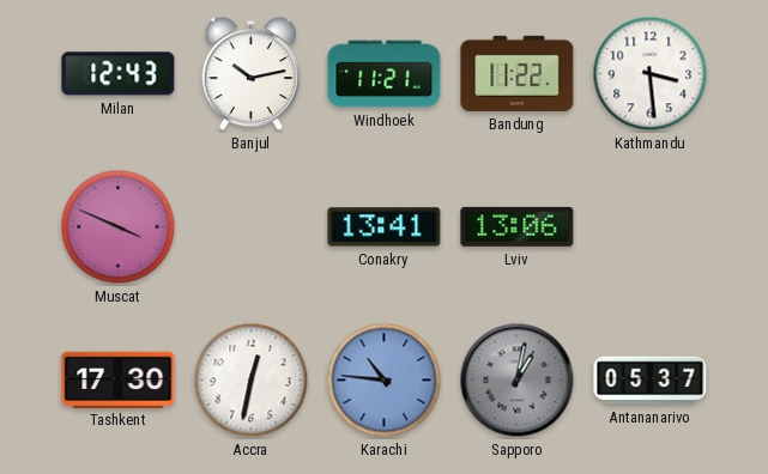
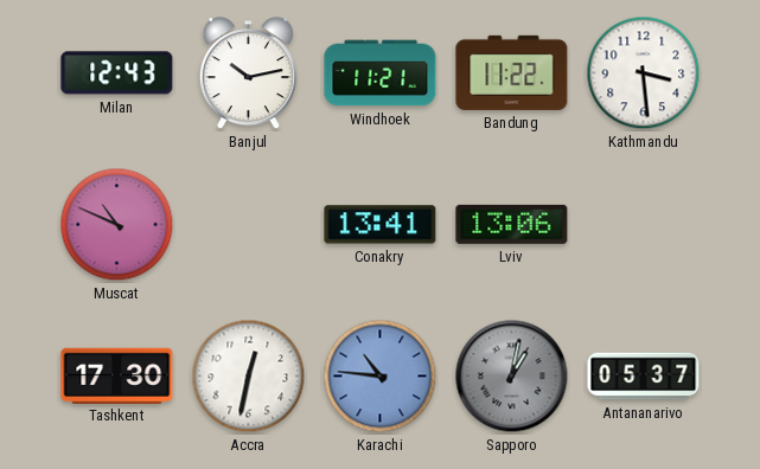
Muscat: 3:49 -> 10:49
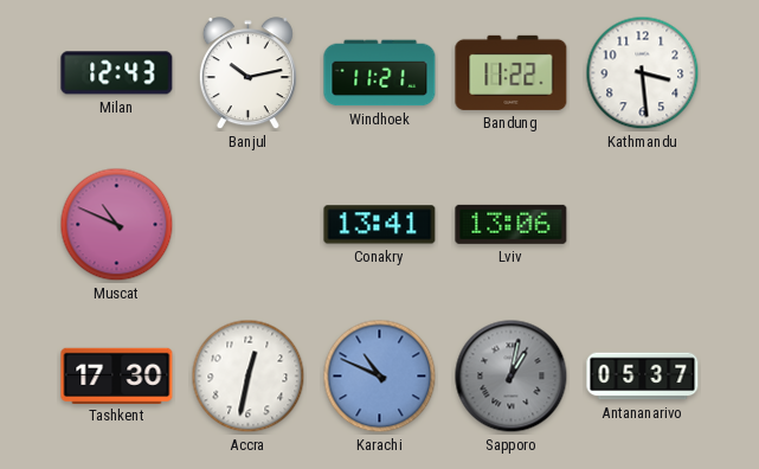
Karachi: 10:46 -> 10:49
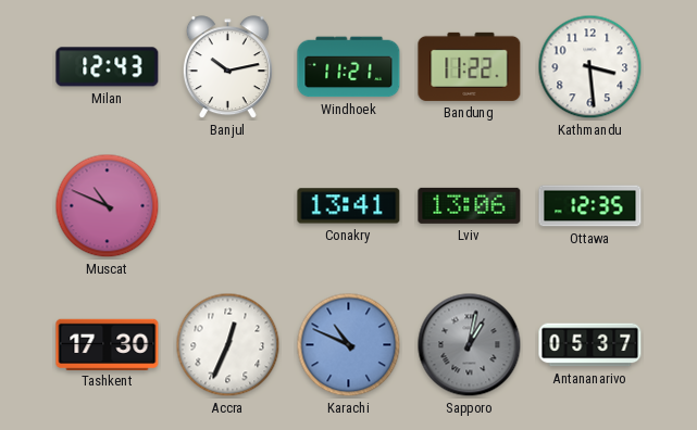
Ottawa: none -> 12:35
Accra: 12:32 -> 12:34
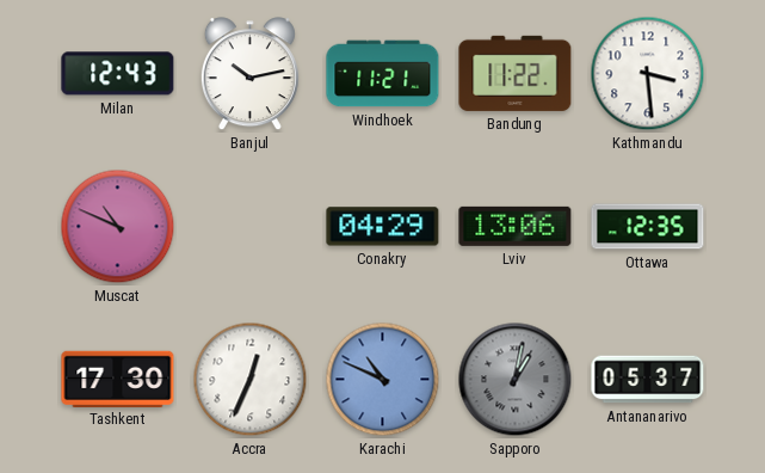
Conakry: 13:41 -> 04:29
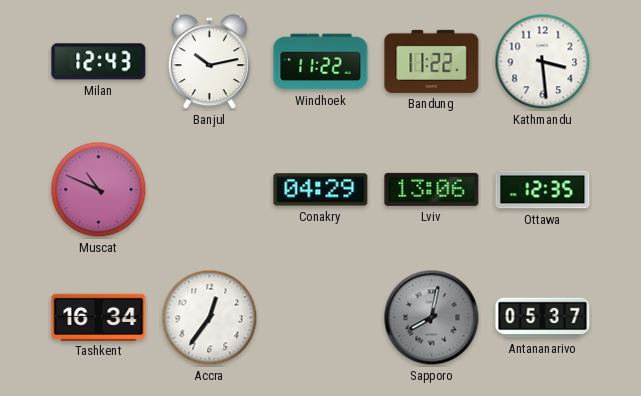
Windhoek: 11:21 -> 11:22
Tashkent: 17:30 -> 16:34
Accra: 12:34 -> 12:36
Karachi: 10:49 -> none
Sapporo: 1:02 -> 8:02
